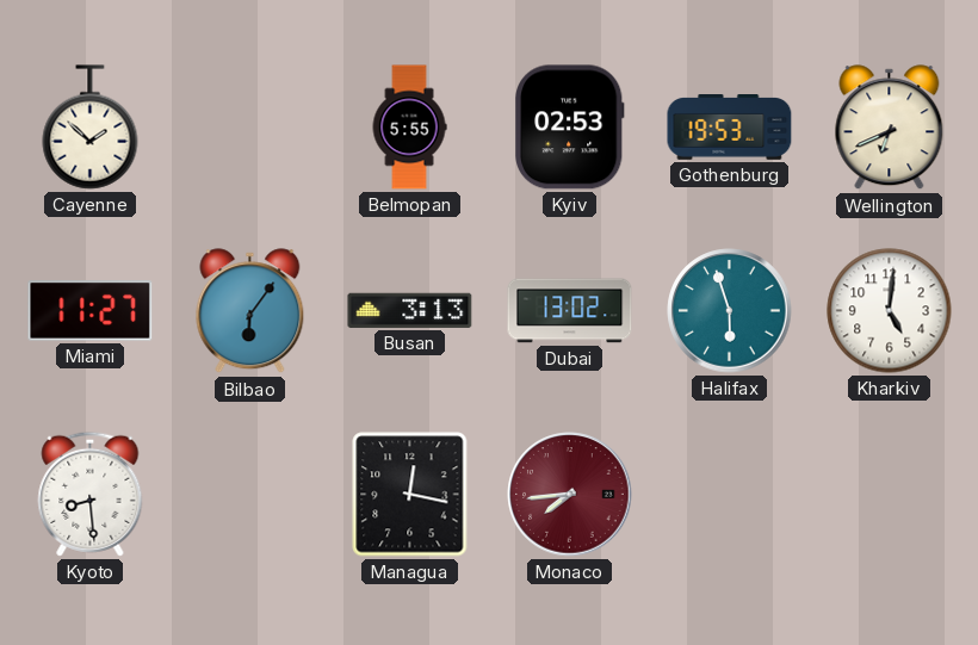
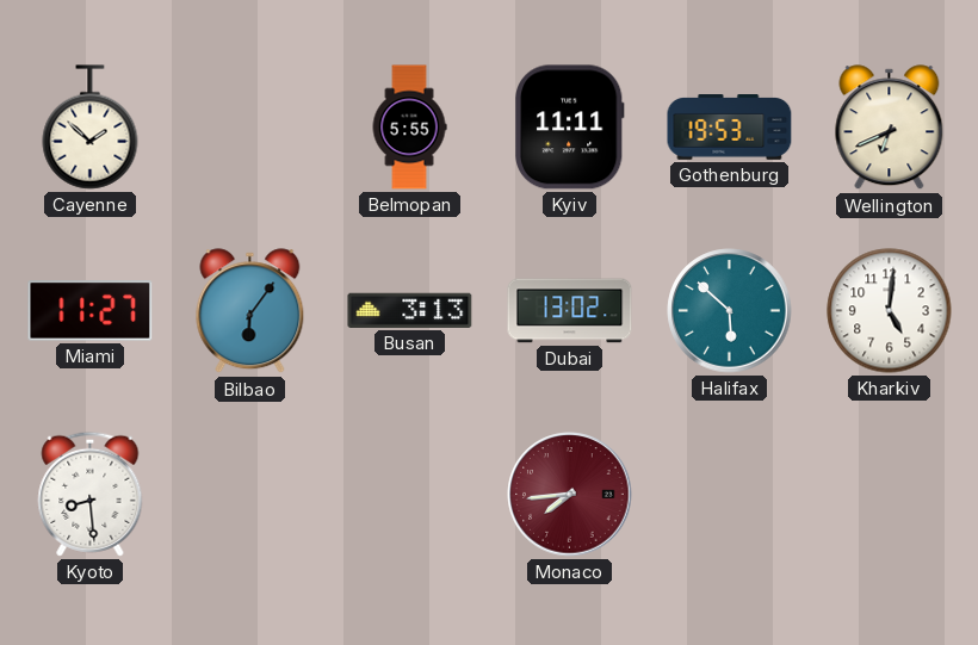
Kyiv: 02:53 -> 11:11
Halifax: 5:57 -> 5:52
Managua: 12:17 -> none
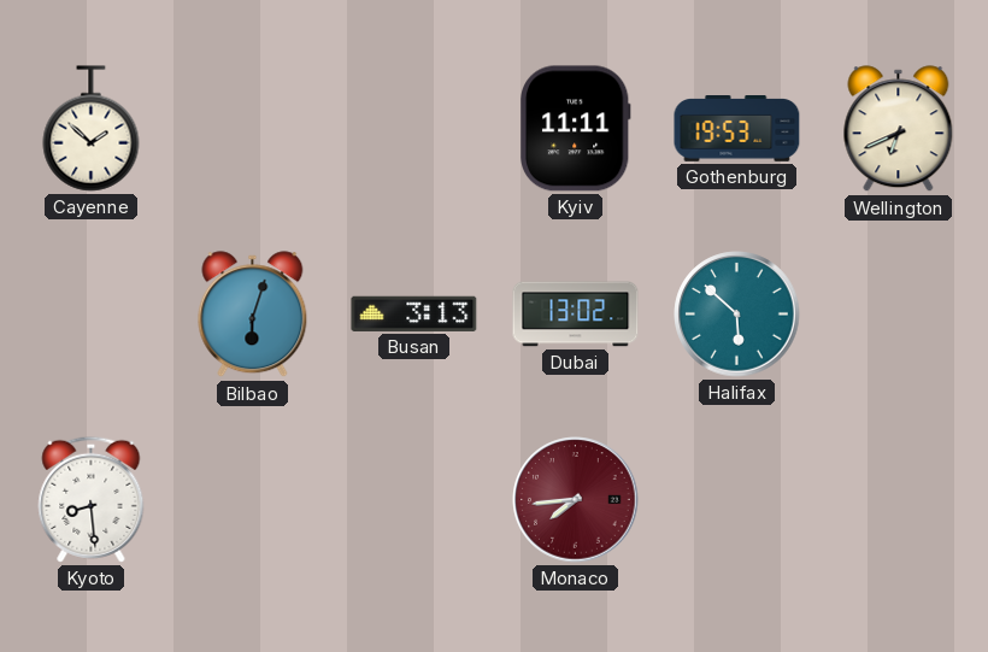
Belmopan: 5:55 -> none
Miami: 11:27 -> none
Bilbao: 6:06 -> 6:03
Kharkiv: 5:01 -> none
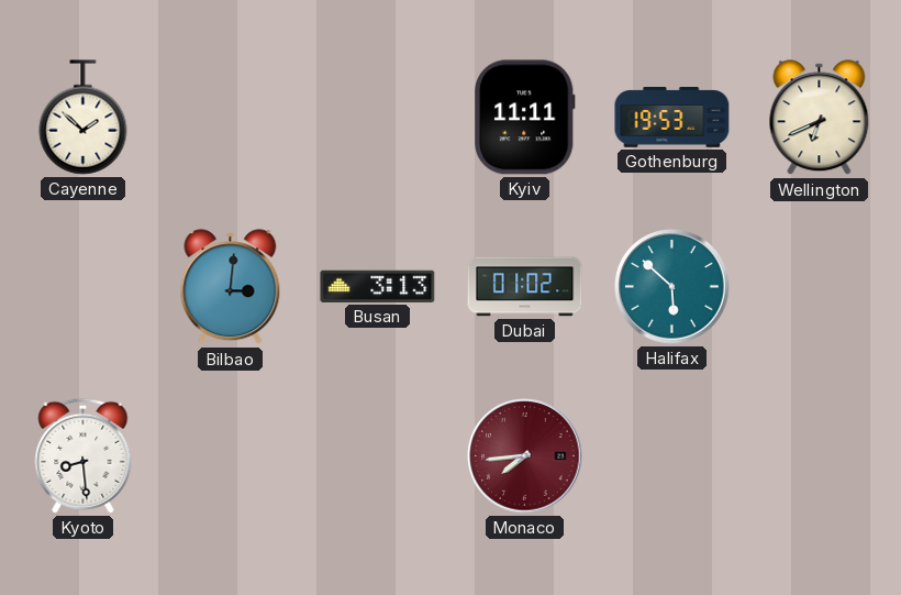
Bilbao: 6:03 -> 3:01
Dubai: 13:02 -> 01:02
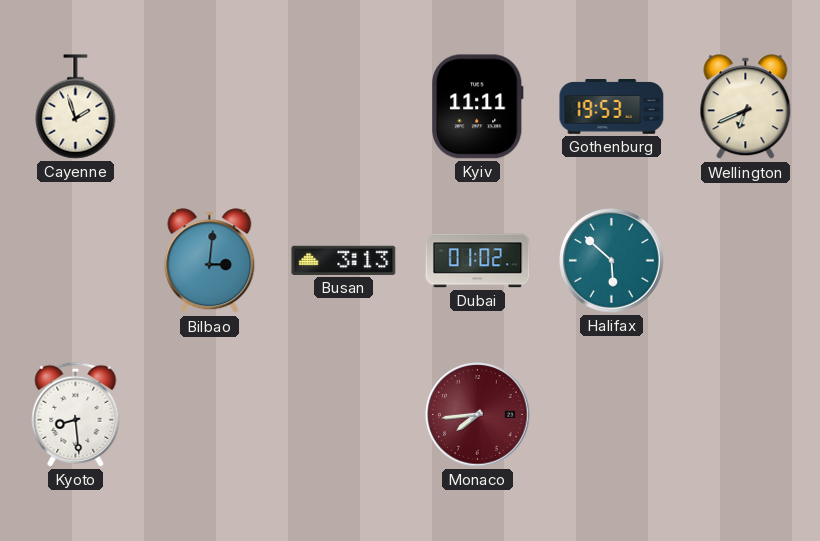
Cayenne: 1:52 -> 1:57
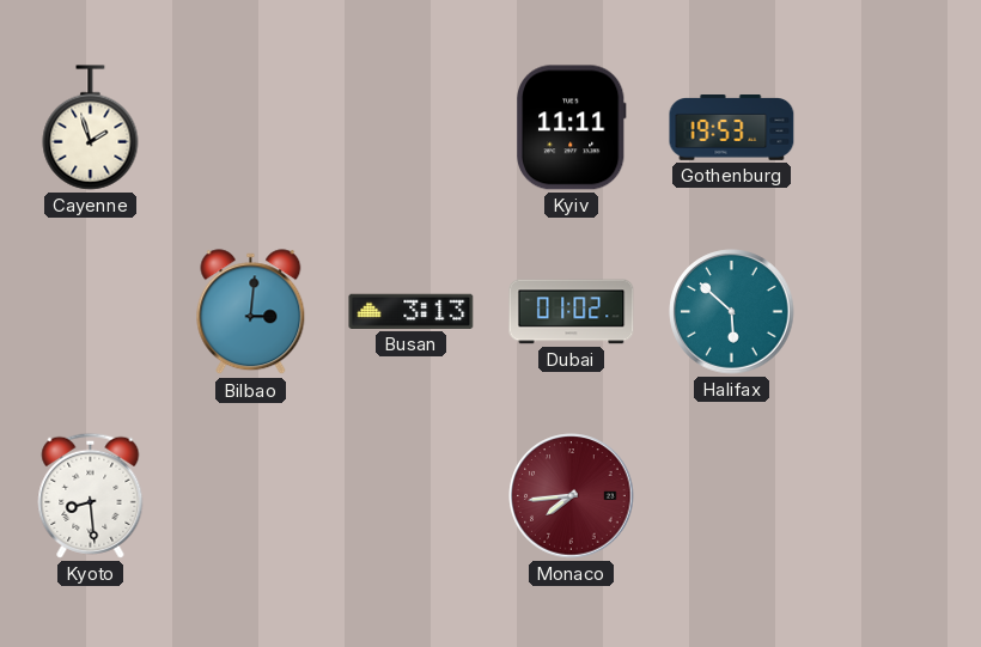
Wellington: 6:41 -> none
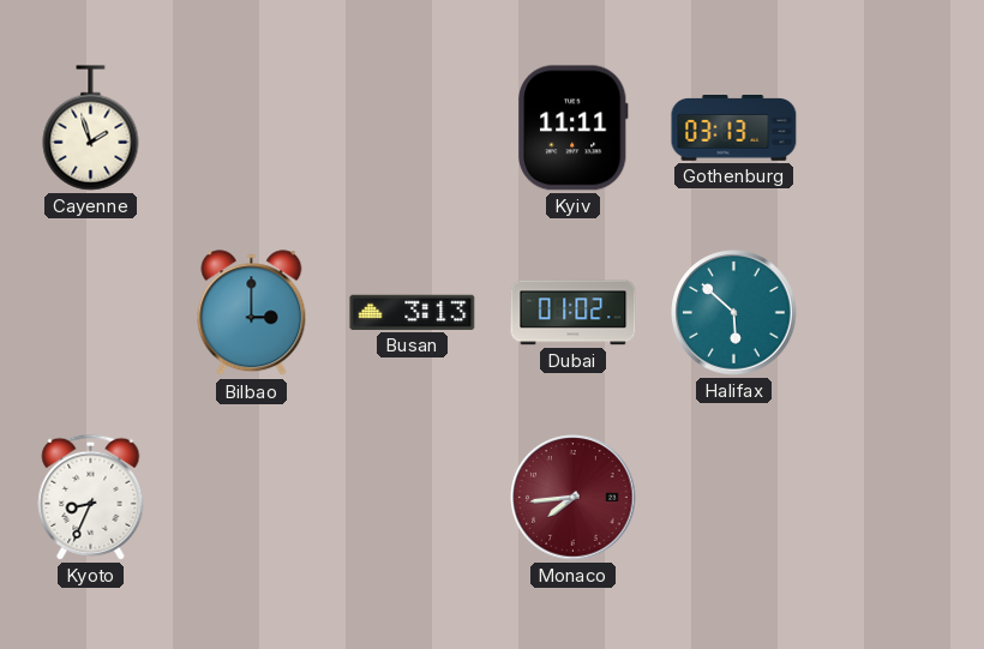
Gothenburg: 19:53 -> 03:13
Bilbao: 3:01 -> 3:00
Kyoto: 8:29 -> 8:34
